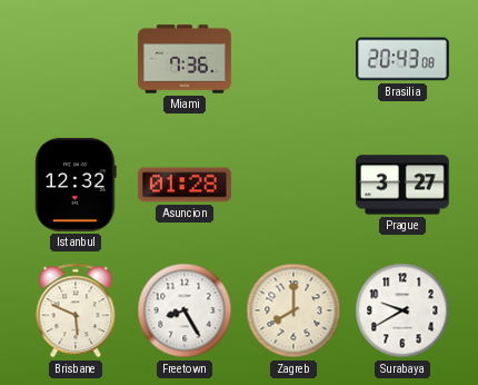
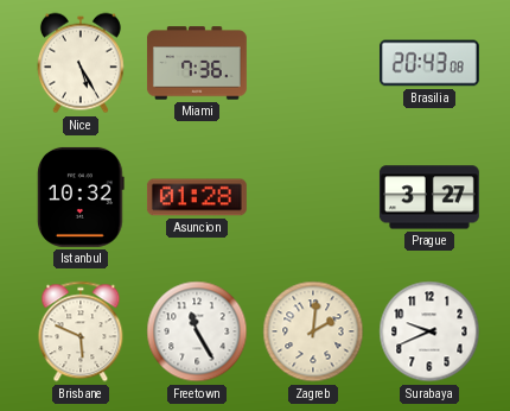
Nice: none -> 5:25
Istanbul: 12:32 -> 10:32
Freetown: 8:25 -> 11:25
Zagreb: 8:00 -> 2:01
Surabaya: 9:40 -> 9:41
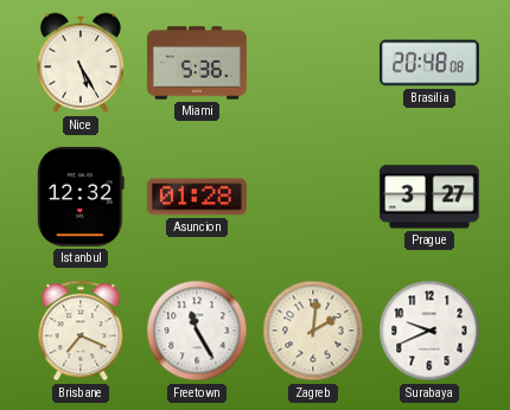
Miami: 7:36 -> 5:36
Brasilia: 20:43 -> 20:48
Istanbul: 10:32 -> 12:32
Brisbane: 5:49 -> 7:19
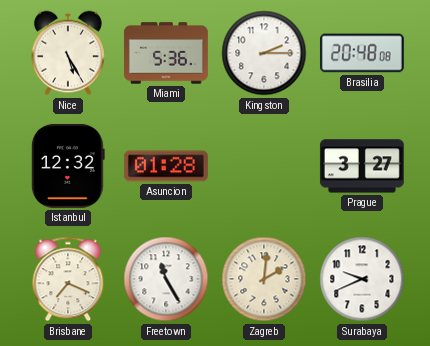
Kingston: none -> 2:15
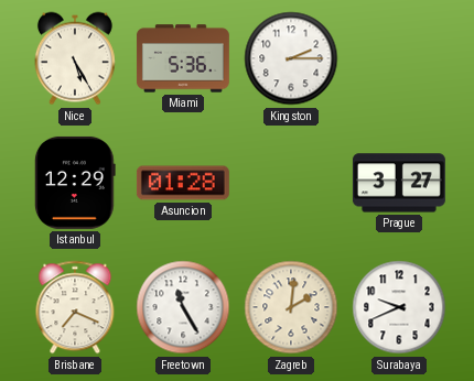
Brasilia: 20:48 -> none
Istanbul: 12:32 -> 12:29
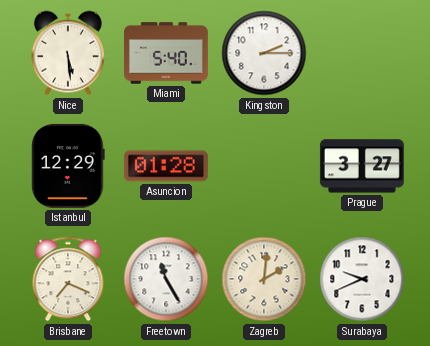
Nice: 5:25 -> 5:29
Miami: 5:36 -> 5:40
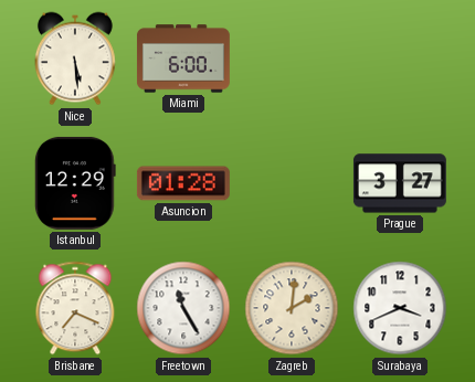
Miami: 5:40 -> 6:00
Kingston: 2:15 -> none
Surabaya: 9:41 -> 3:41
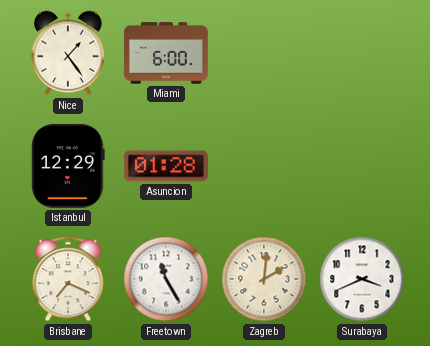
Nice: 5:29 -> 1:24
Prague: 3:27 -> none
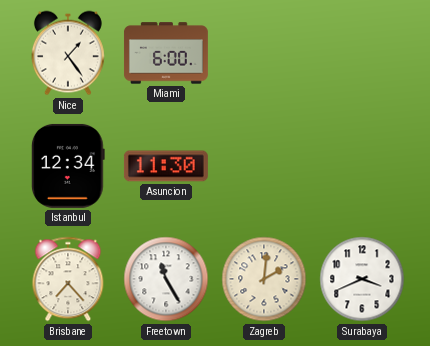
Istanbul: 12:29 -> 12:34
Asuncion: 01:28 -> 11:30
Brisbane: 7:19 -> 7:23
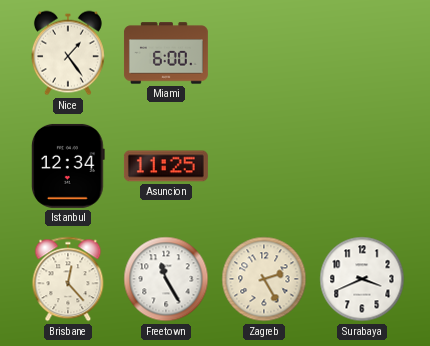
Asuncion: 11:30 -> 11:25
Brisbane: 7:23 -> 12:23
Zagreb: 2:01 -> 2:25
